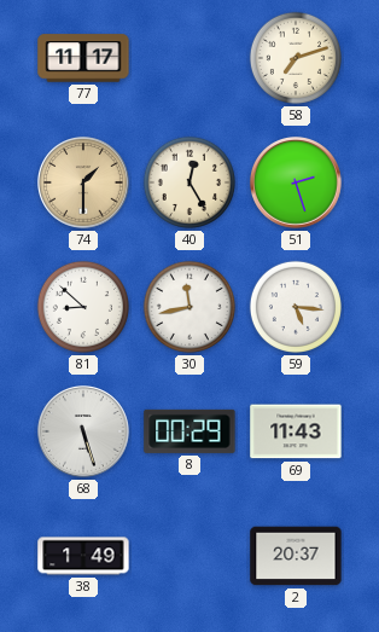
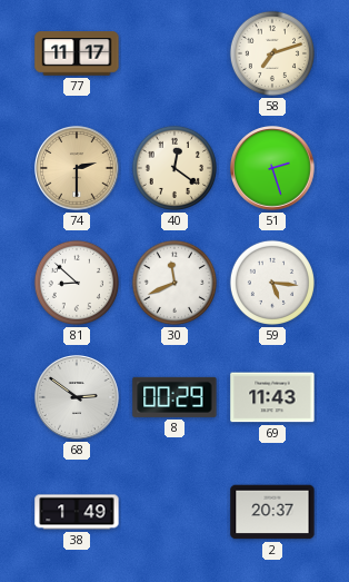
74: 1:30 -> 2:30
40: 12:25 -> 12:21
30: 11:43 -> 11:41
68: 5:27 -> 2:51
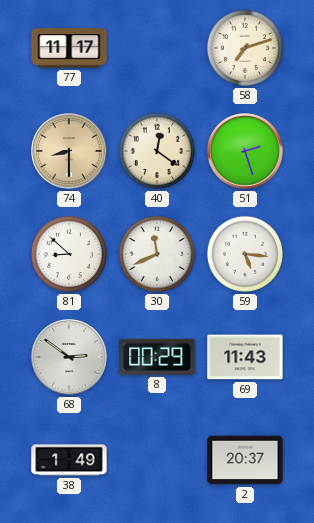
74: 2:30 -> 8:30
